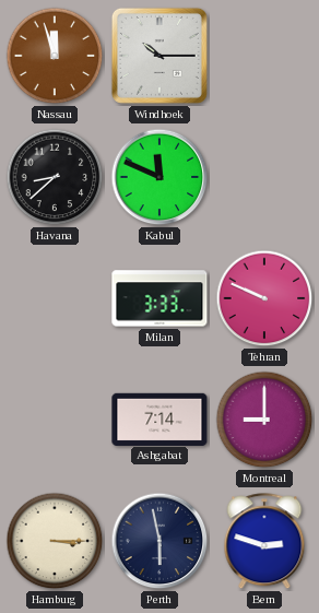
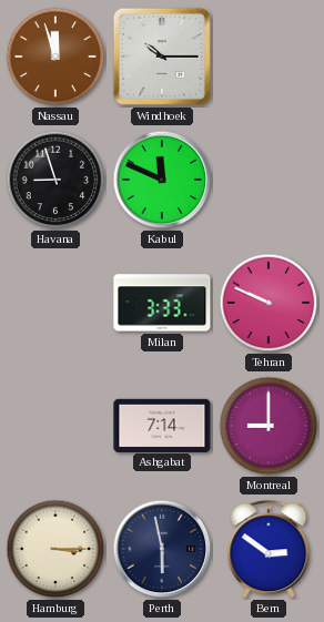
Havana: 8:38 -> 8:57
Bern: 2:48 -> 2:51
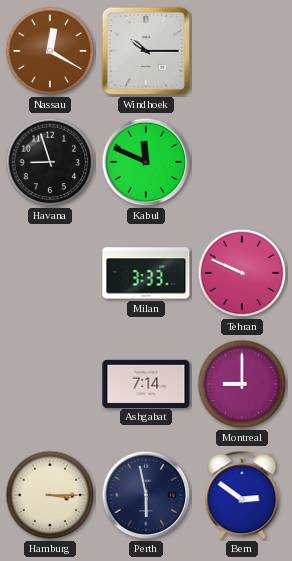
Nassau: 11:57 -> 12:20
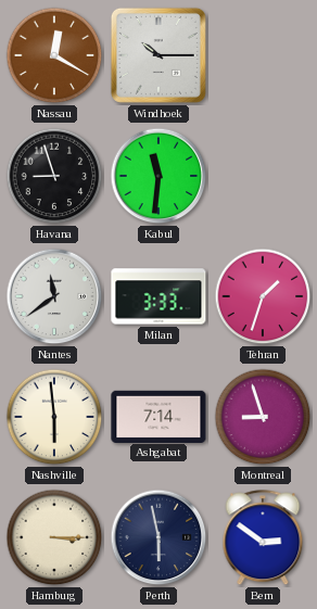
Kabul: 11:49 -> 11:31
Nantes: none -> 11:39
Tehran: 9:49 -> 1:33
Nashville: none -> 5:59
Montreal: 9:00 -> 8:57
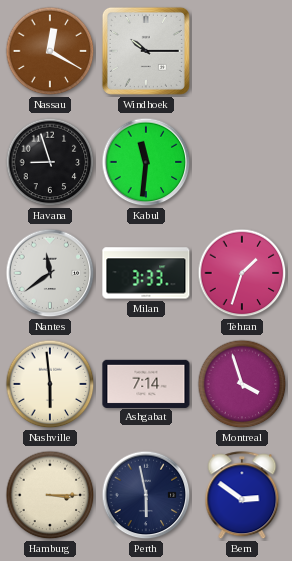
Montreal: 8:57 -> 3:57
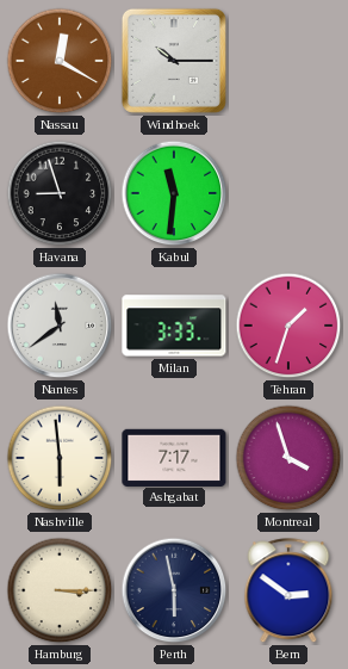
Ashgabat: 7:14 -> 7:17
